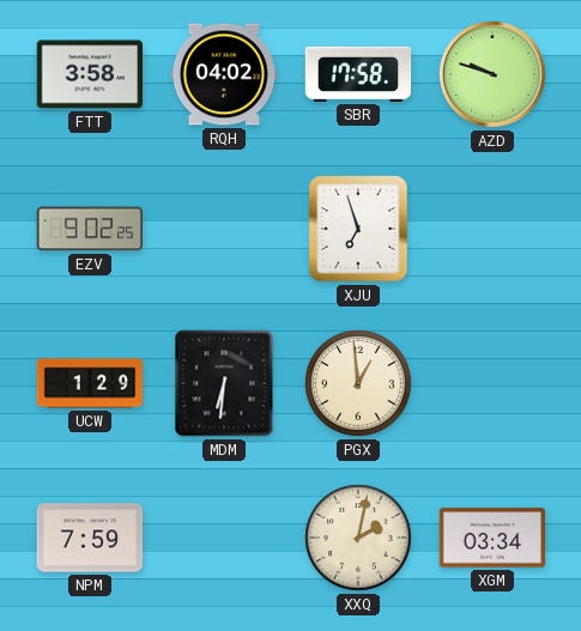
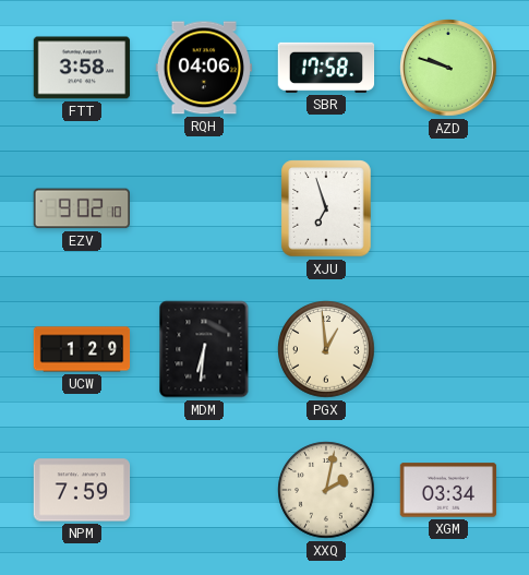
RQH: 04:02 -> 04:06
EZV: 9:02:25 -> 9:02:10
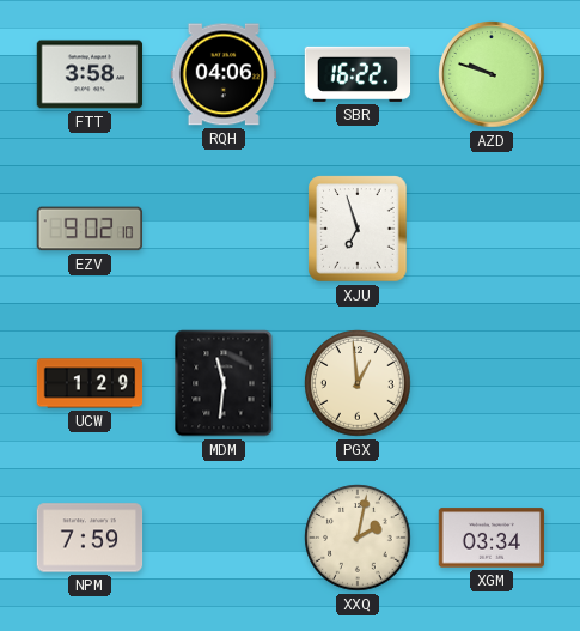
SBR: 17:58 -> 16:22
MDM: 6:31 -> 11:31
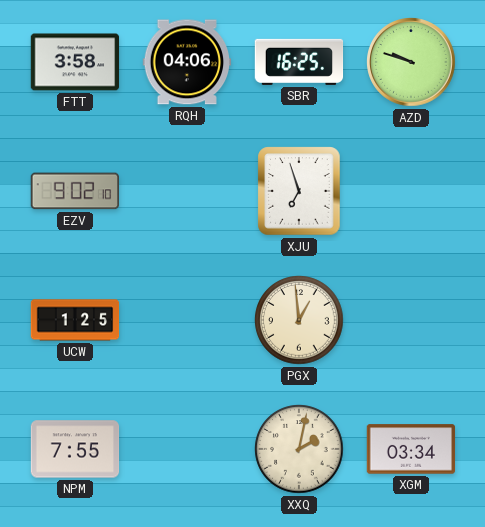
SBR: 16:22 -> 16:25
UCW: 1:29 -> 1:25
MDM: 11:31 -> none
NPM: 7:59 -> 7:55
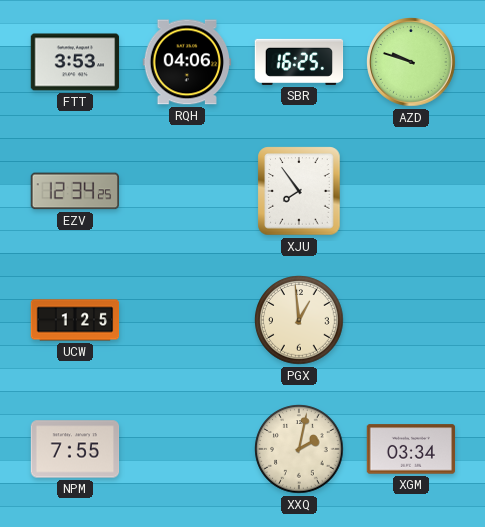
FTT: 3:58 -> 3:53
EZV: 9:02 -> 12:34
XJU: 6:57 -> 7:54
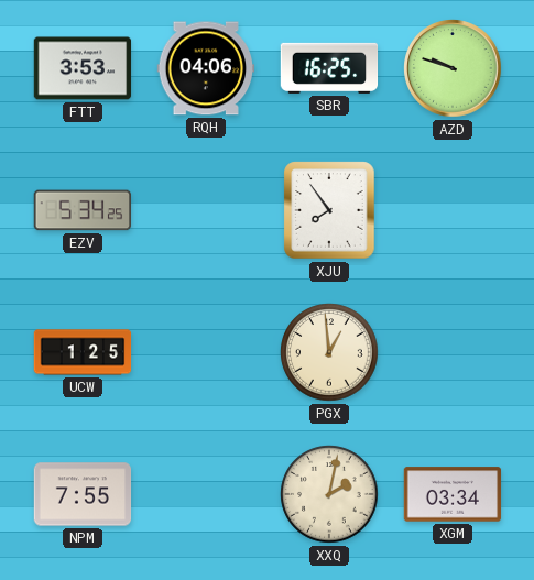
EZV: 12:34 -> 5:34
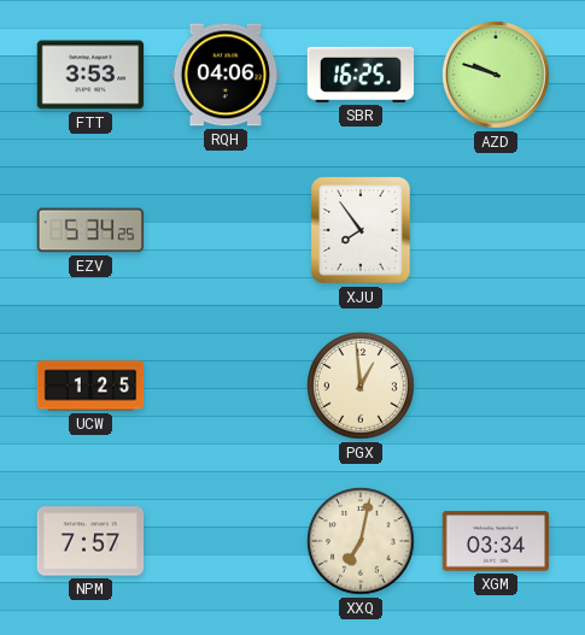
NPM: 7:55 -> 7:57
XXQ: 2:02 -> 7:02
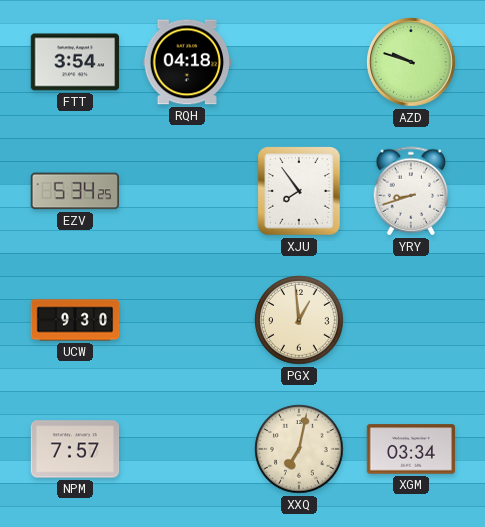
FTT: 3:53 -> 3:54
RQH: 04:06 -> 04:18
SBR: 16:25 -> none
YRY: none -> 8:42
UCW: 1:25 -> 9:30
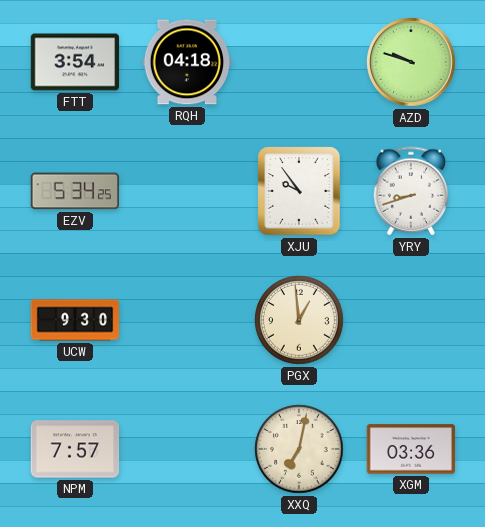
XJU: 7:54 -> 9:54
XGM: 03:34 -> 03:36
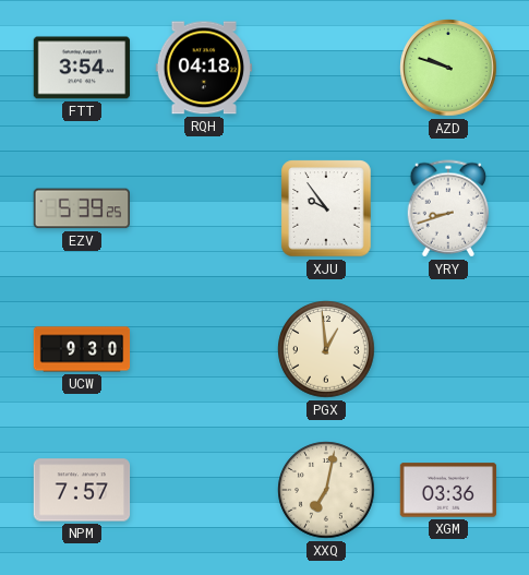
EZV: 5:34 -> 5:39
